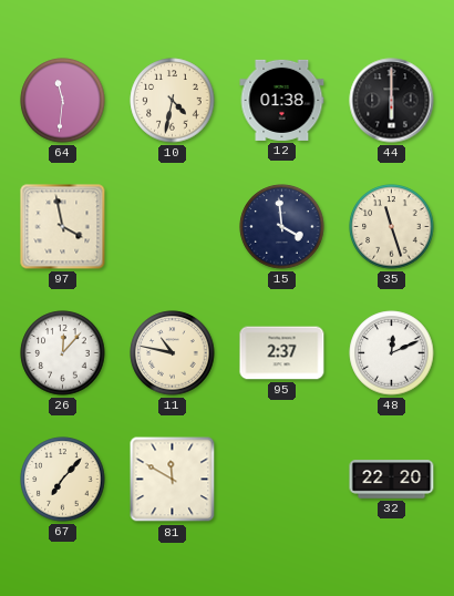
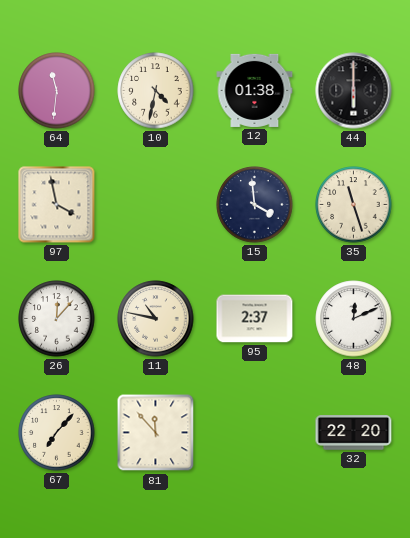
81: 11:50 -> 11:53
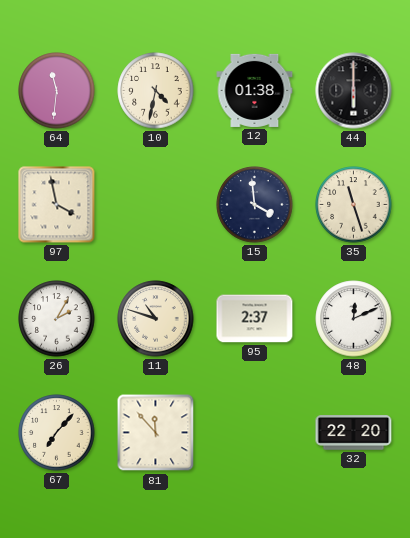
26: 12:07 -> 2:05
11: 10:47 -> 10:48
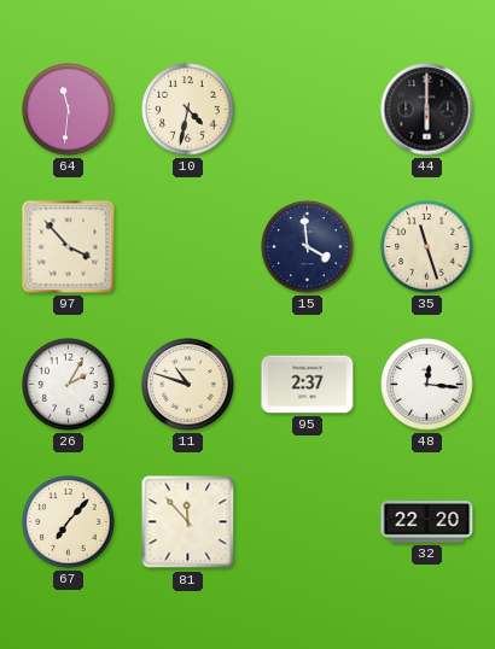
12: 01:38 -> none
97: 3:58 -> 3:53
48: 12:11 -> 12:16
